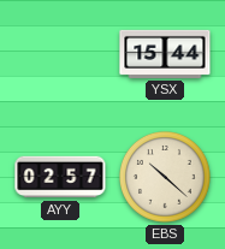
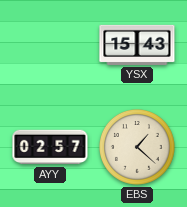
YSX: 15:44 -> 15:43
EBS: 10:22 -> 1:22
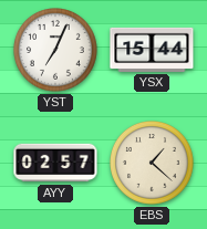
YST: none -> 7:04
YSX: 15:43 -> 15:44
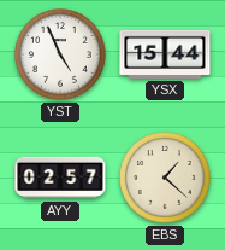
YST: 7:04 -> 4:56
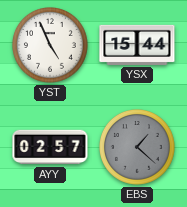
EBS dial: cream -> grey
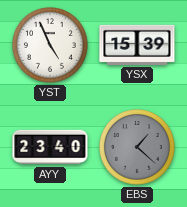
YSX: 15:44 -> 15:39
AYY: 02:57 -> 23:40
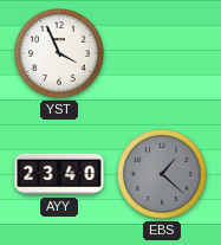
YST: 4:56 -> 3:56
YSX: 15:39 -> none
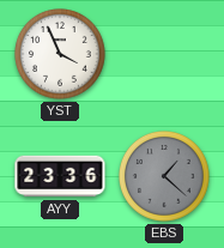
AYY: 23:40 -> 23:36
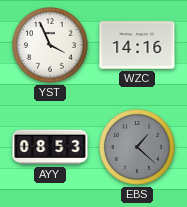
WZC: none -> 14:16
AYY: 23:36 -> 08:53
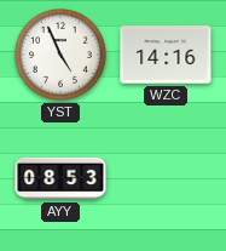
YST: 3:56 -> 4:56
EBS: 1:22 -> none
